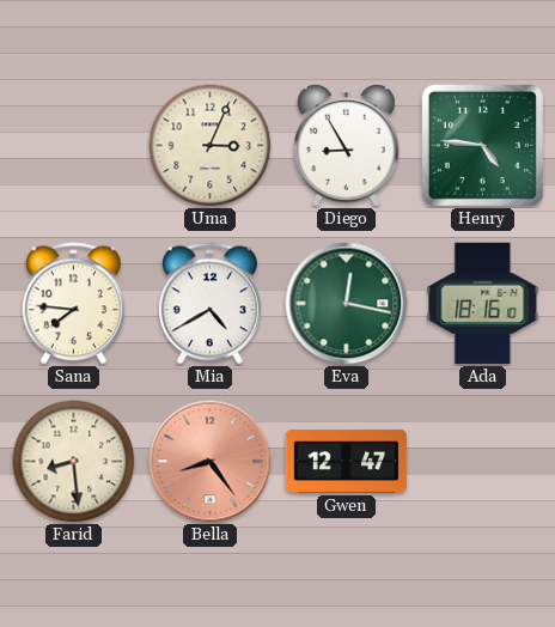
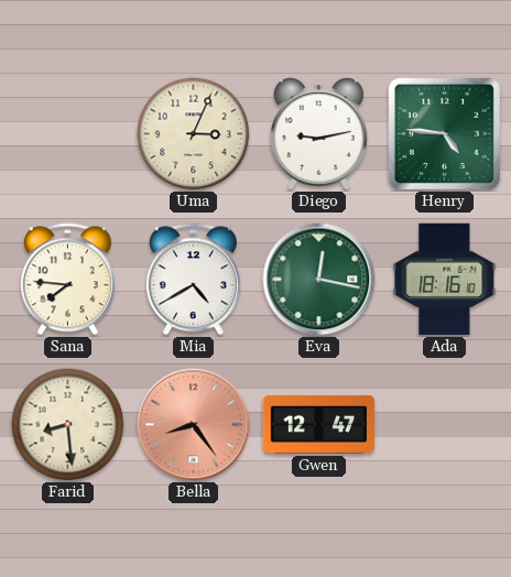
Diego: 8:55 -> 9:13
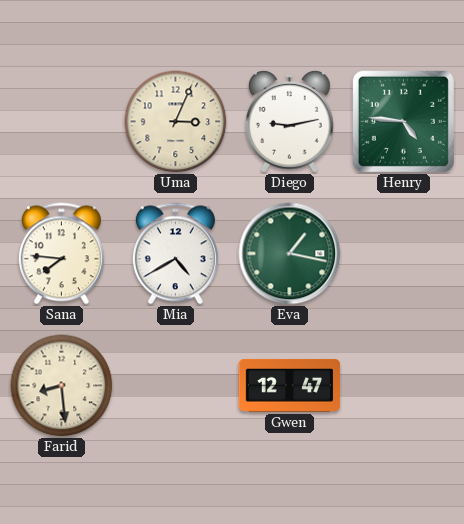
Eva: 12:17 -> 1:17
Ada: 18:16 -> none
Bella: 8:24 -> none
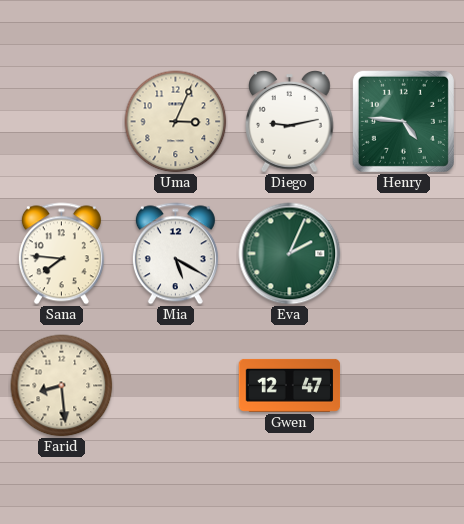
Mia: 4:40 -> 5:20
Eva: 1:17 -> 2:04
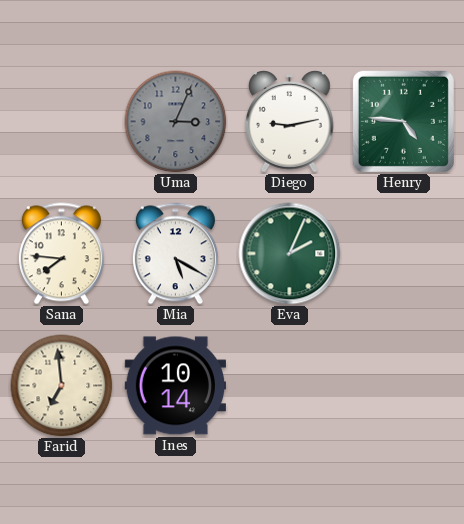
Uma dial: cream -> grey
Farid: 8:29 -> 6:59
Ines: none -> 10:14
Gwen: 12:47 -> none
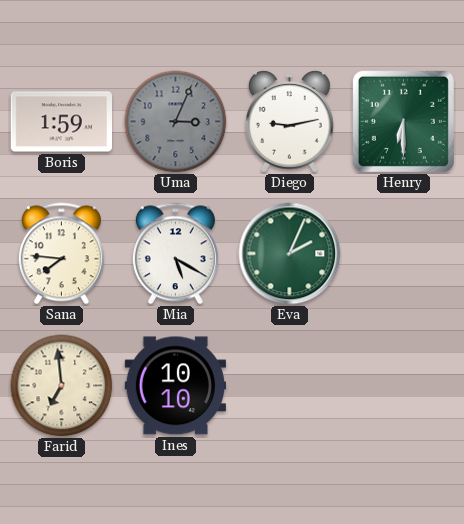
Boris: none -> 1:59
Henry: 4:46 -> 6:30
Ines: 10:14 -> 10:10
